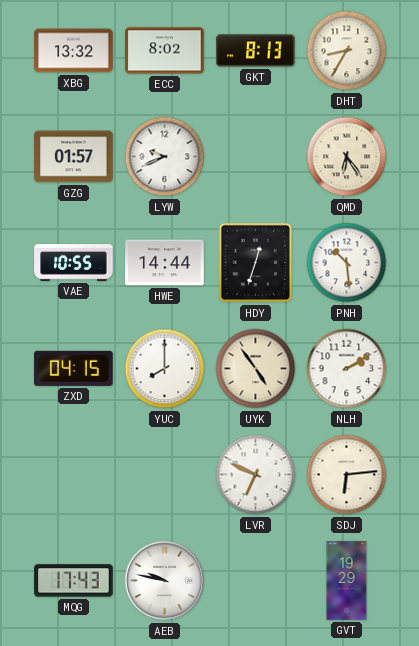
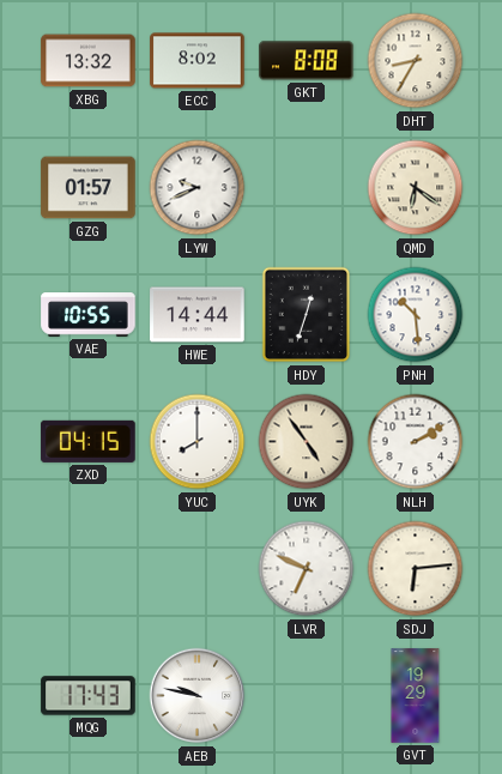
GKT: 8:13 -> 8:08
QMD: 6:24 -> 6:21
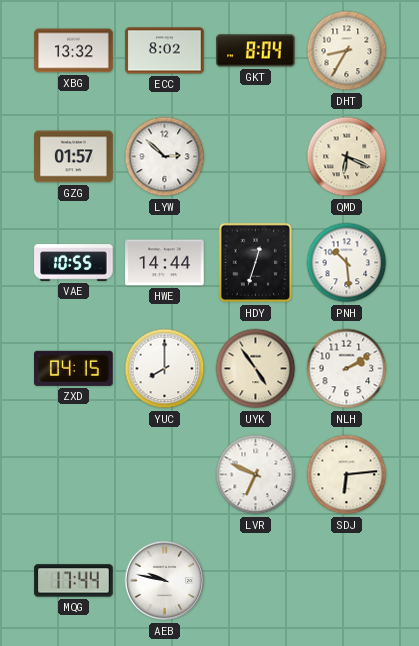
GKT: 8:08 -> 8:04
LYW: 9:41 -> 2:52
QMD: 6:21 -> 6:19
MQG: 17:43 -> 17:44
GVT: 19:29 -> none
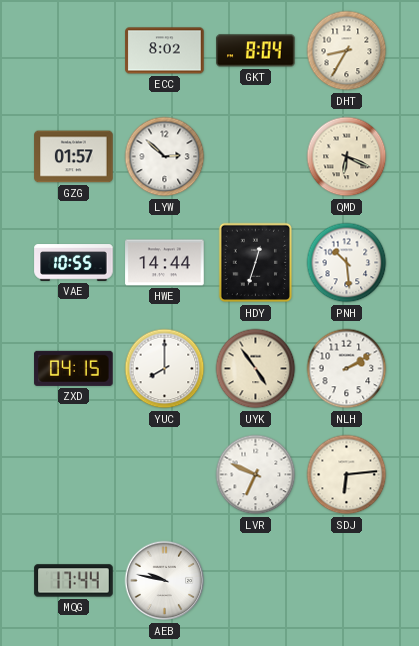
XBG: 13:32 -> none
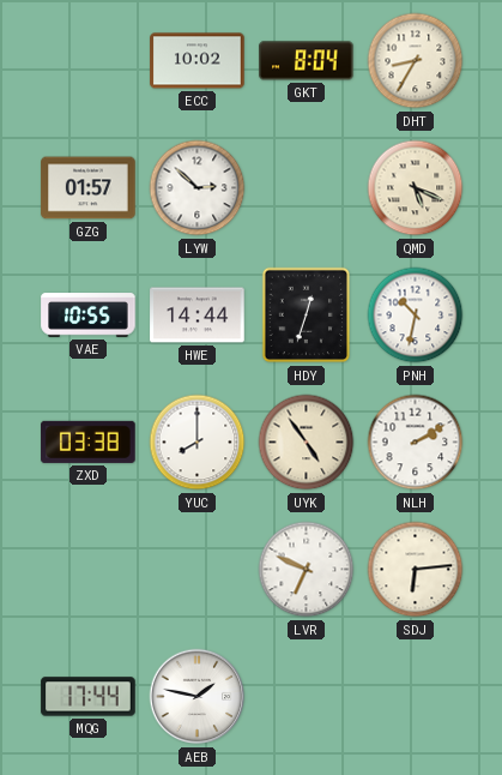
ECC: 8:02 -> 10:02
QMD: 6:19 -> 5:19
PNH: 10:29 -> 10:32
ZXD: 04:15 -> 03:38
AEB: 9:47 -> 1:47
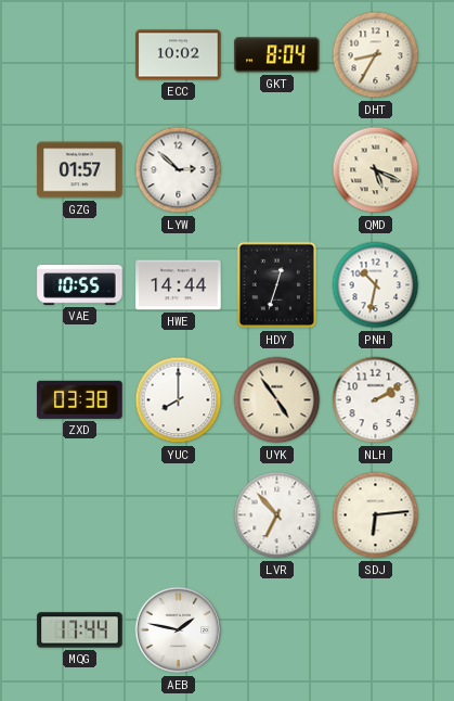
LVR: 6:49 -> 6:53
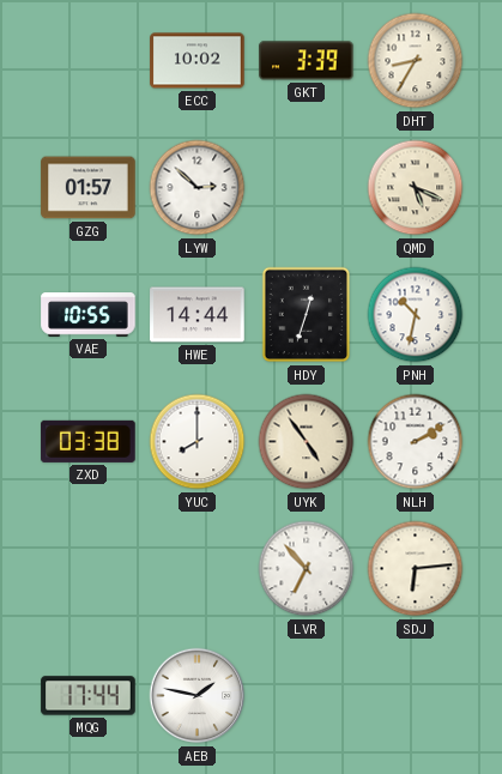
GKT: 8:04 -> 3:39
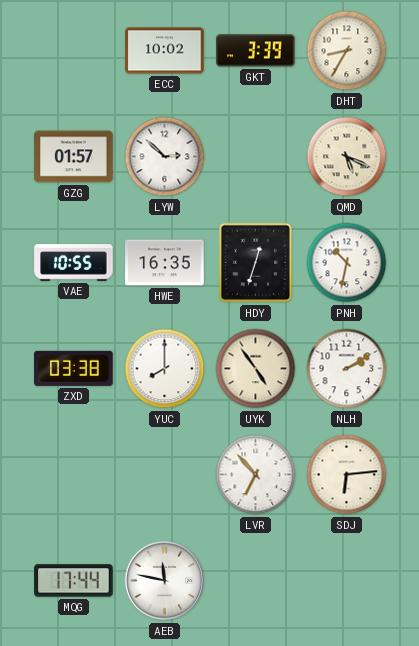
HWE: 14:44 -> 16:35
AEB: 1:47 -> 11:47
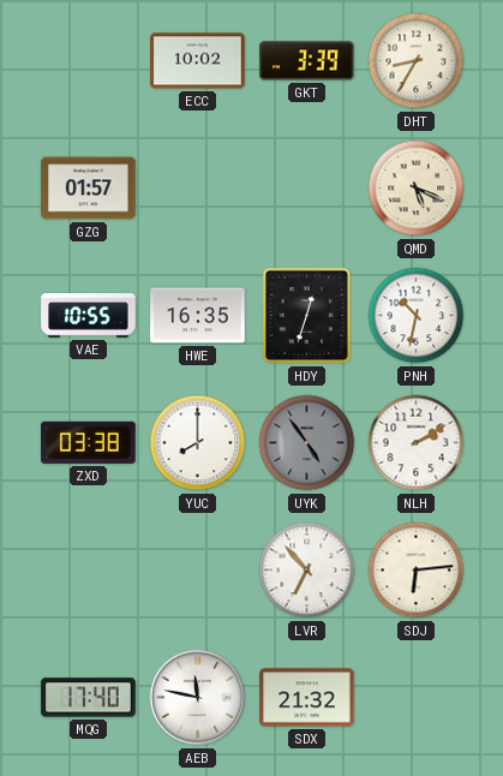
LYW: 2:52 -> none
UYK dial: cream -> grey
MQG: 17:44 -> 17:40
SDX: none -> 21:32
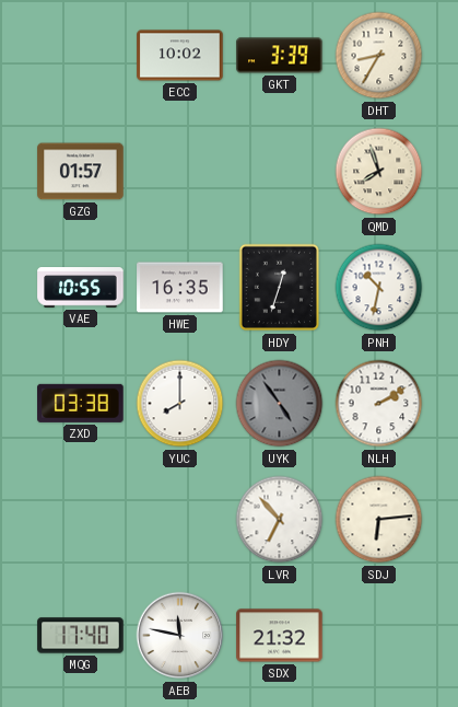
QMD: 5:19 -> 7:57
